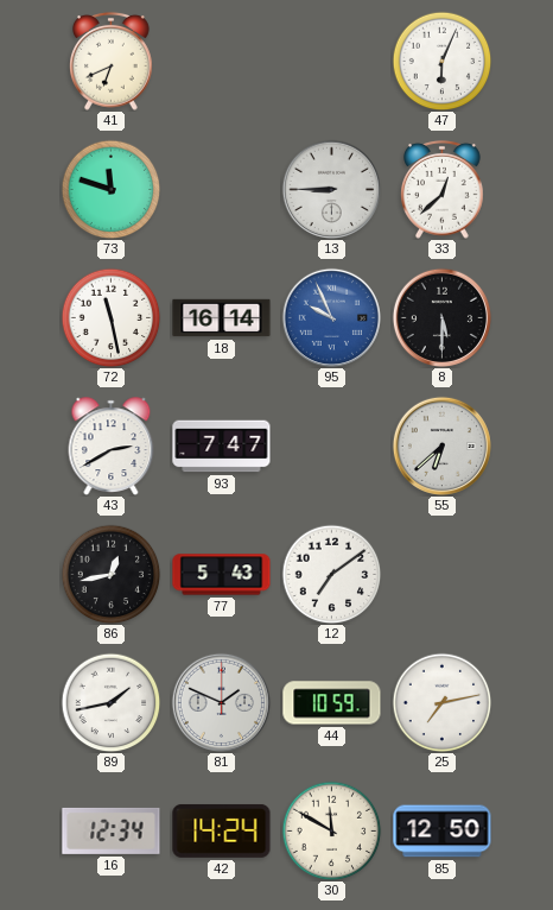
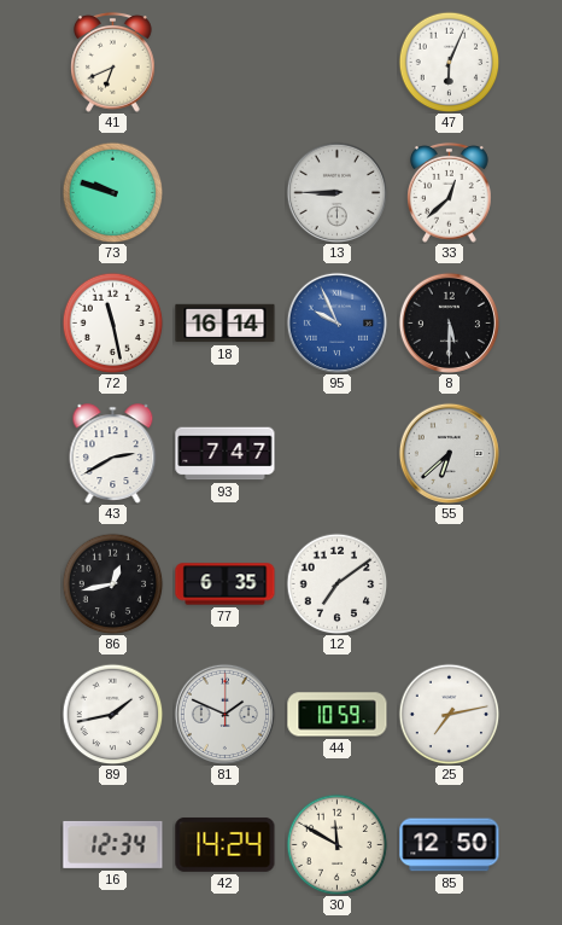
73: 11:48 -> 9:48
77: 5:43 -> 6:35
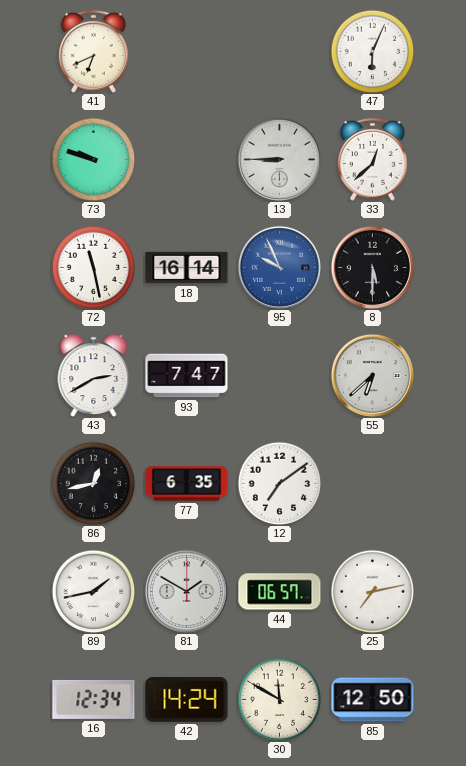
81: 1:49 -> 1:50
44: 10:59 -> 06:57
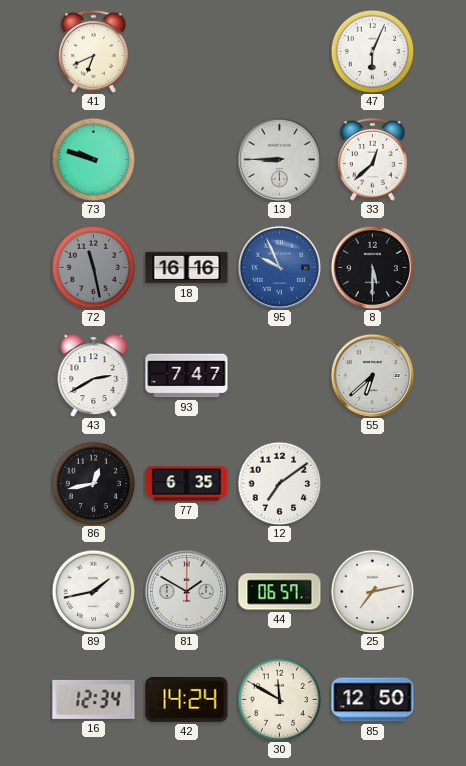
72 dial: white -> grey
18: 16:14 -> 16:16
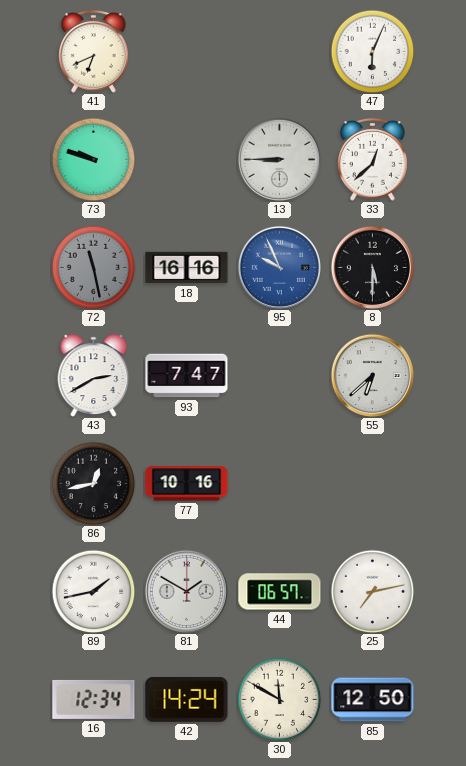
77: 6:35 -> 10:16
12: 7:09 -> none
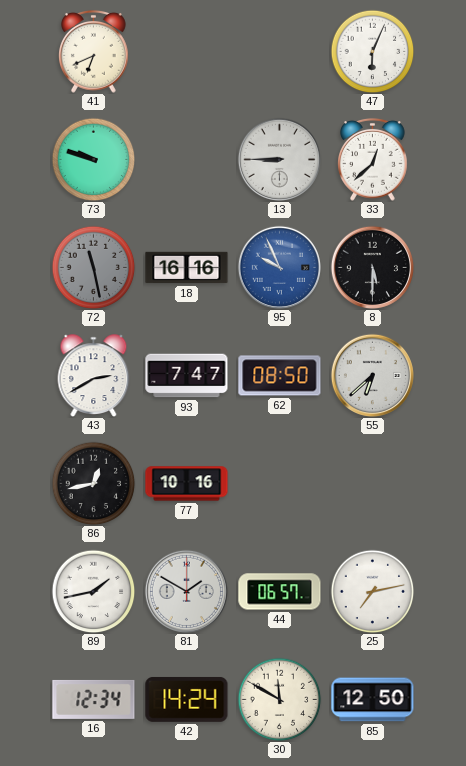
62: none -> 08:50
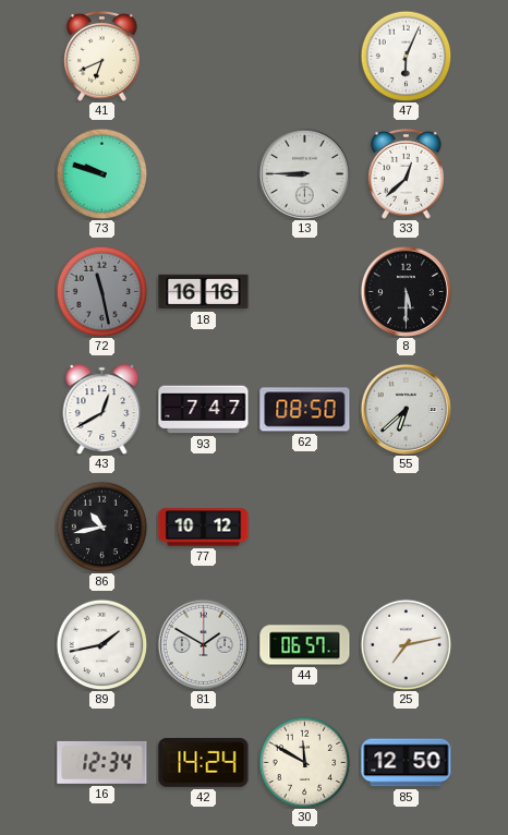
95: 9:56 -> none
43: 2:40 -> 12:40
86: 12:43 -> 10:43
77: 10:16 -> 10:12
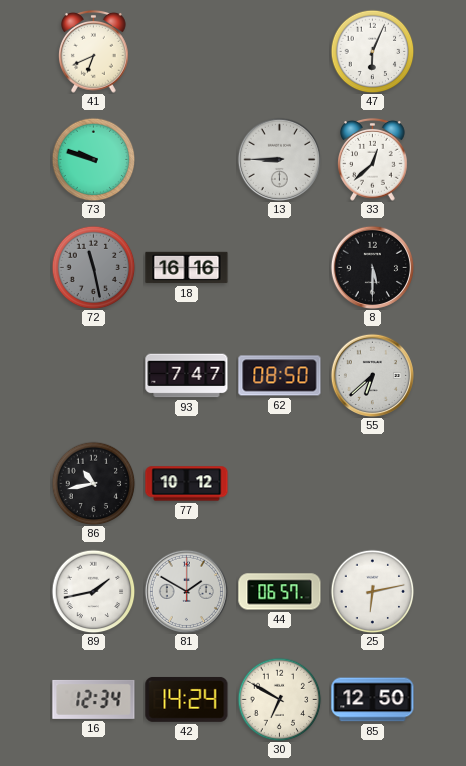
43: 12:40 -> none
25: 7:13 -> 6:13
30: 11:50 -> 6:50
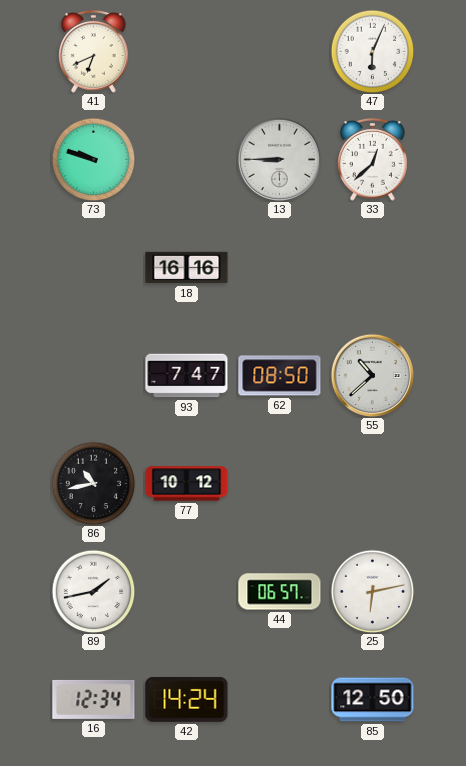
72: 11:28 -> none
8: 5:30 -> none
55: 6:38 -> 10:38
81: 1:50 -> none
30: 6:50 -> none
